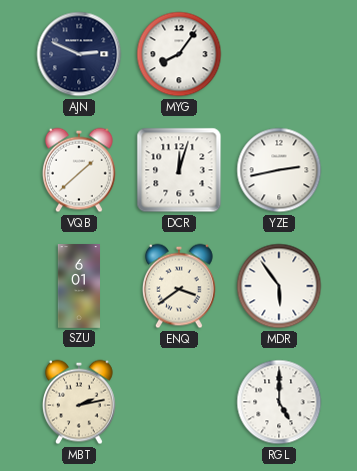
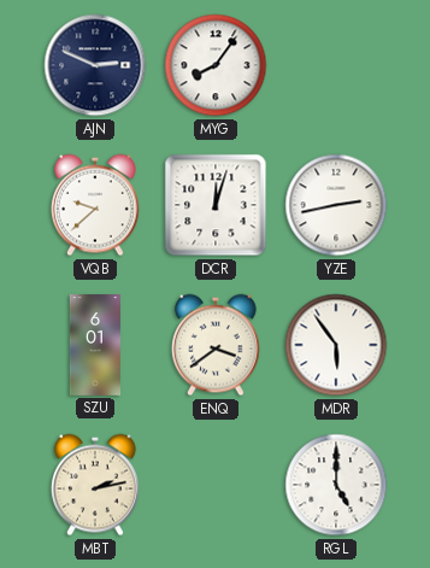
VQB: 1:38 -> 9:38
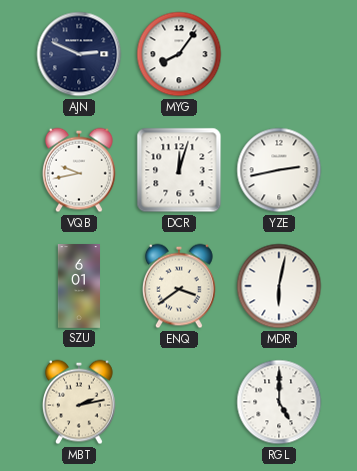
VQB: 9:38 -> 9:43
MDR: 5:54 -> 6:02
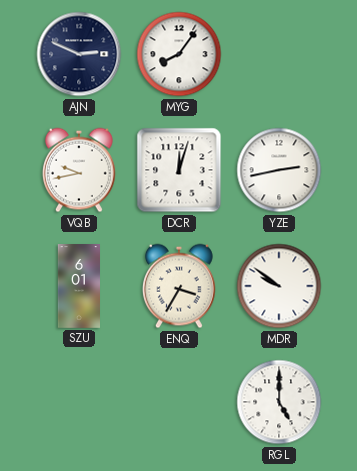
ENQ: 3:39 -> 3:35
MDR: 6:02 -> 9:51
MBT: 2:13 -> none
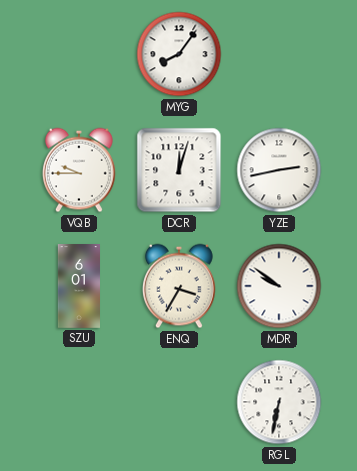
AJN: 2:49 -> none
VQB: 9:43 -> 9:45
RGL: 5:00 -> 6:32
